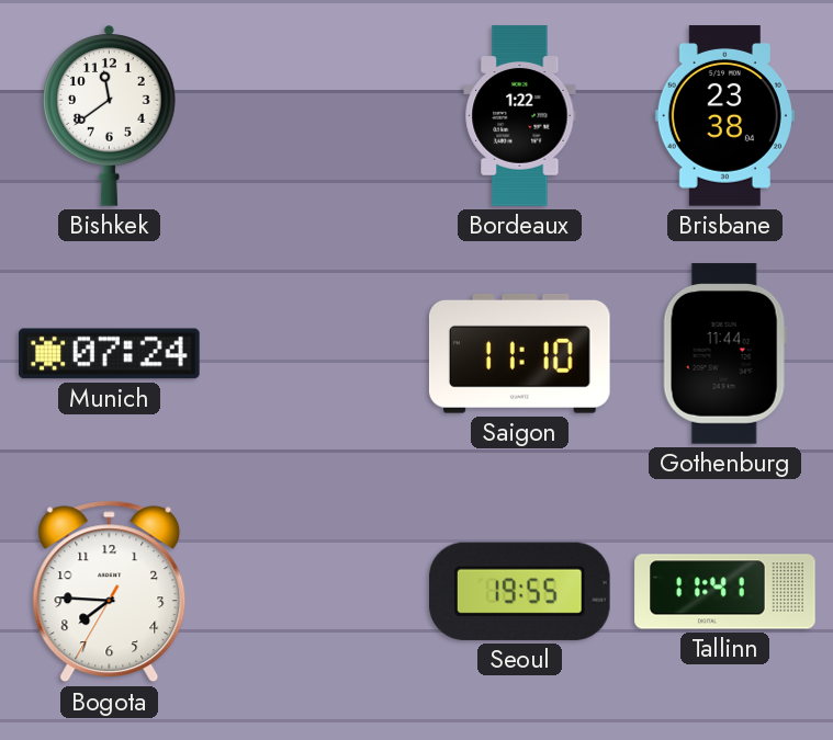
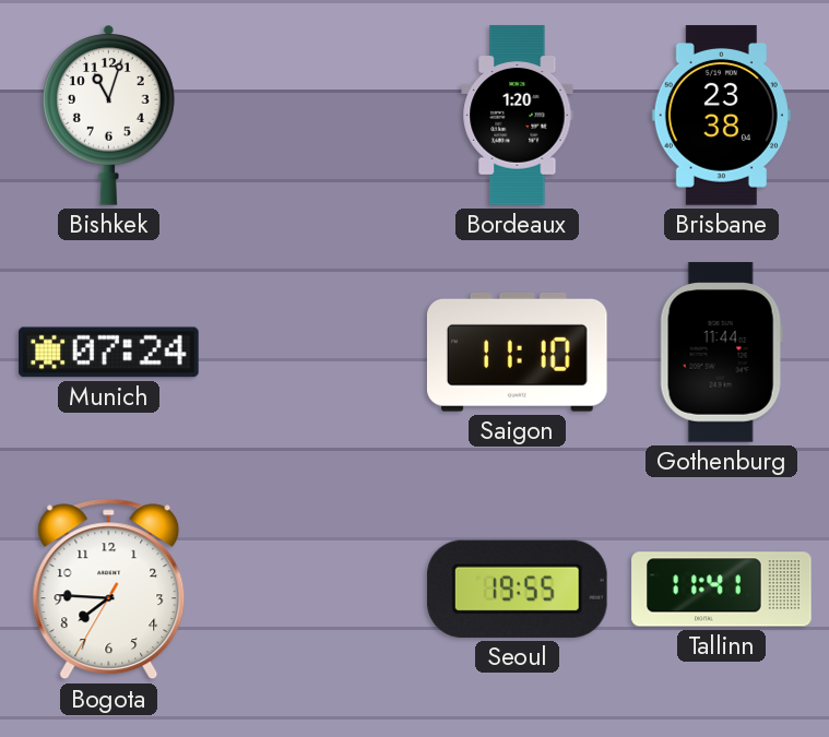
Bishkek: 11:39 -> 11:03
Bordeaux: 1:22 -> 1:20
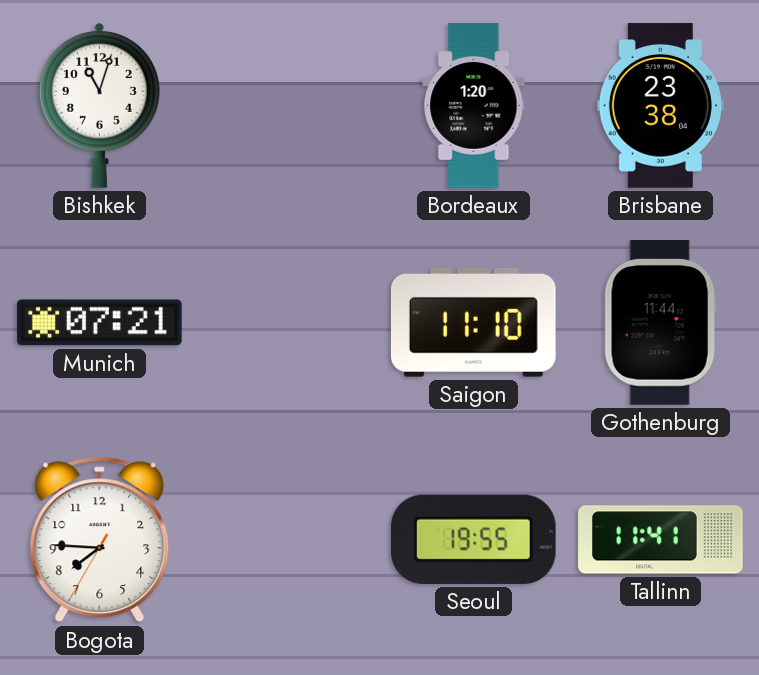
Munich: 07:24 -> 07:21
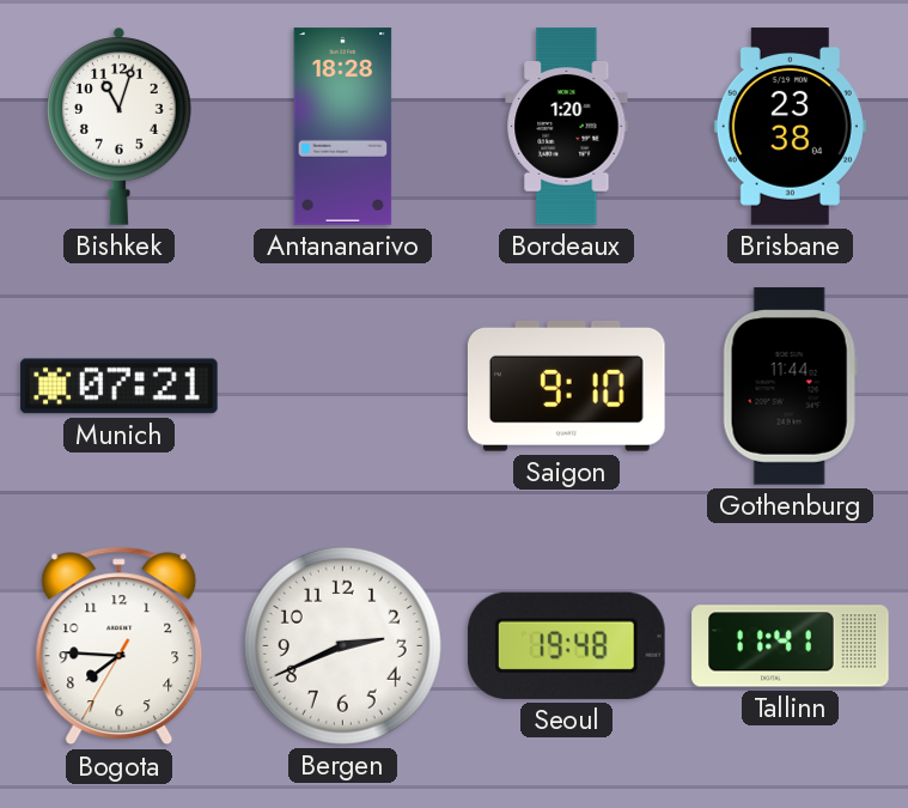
Antananarivo: none -> 18:28
Saigon: 11:10 -> 9:10
Bergen: none -> 2:41
Seoul: 19:55 -> 19:48
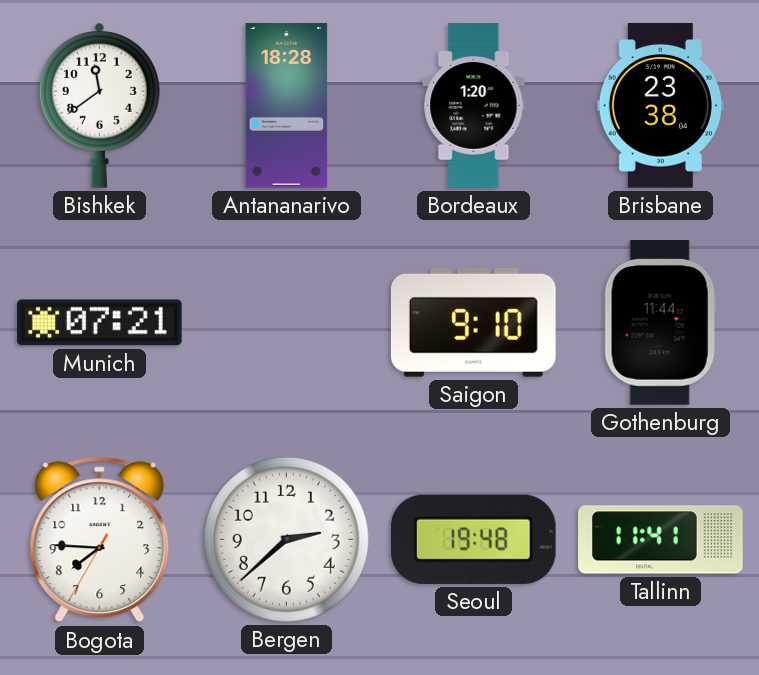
Bishkek: 11:03 -> 11:39
Bergen: 2:41 -> 2:38
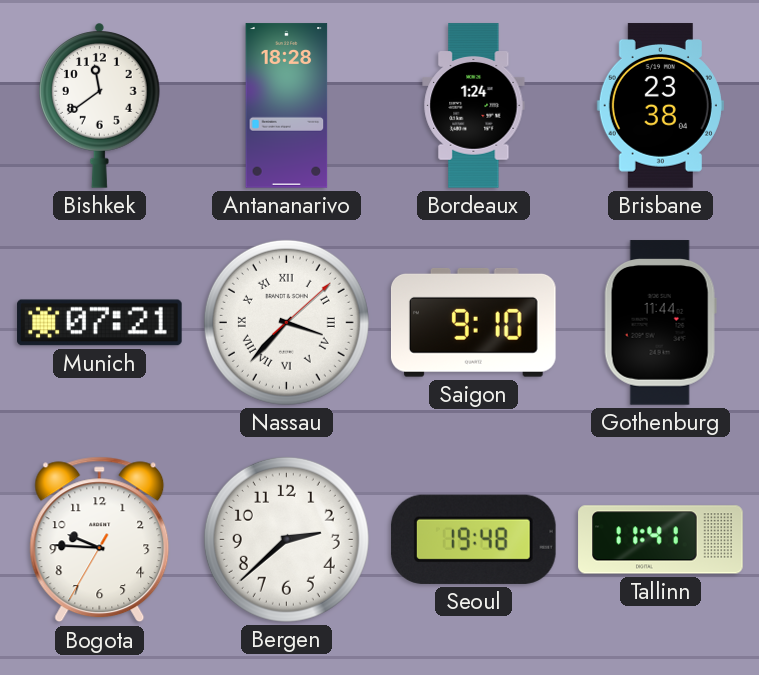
Bordeaux: 1:20 -> 1:24
Nassau: none -> 3:37
Bogota: 7:45 -> 9:45
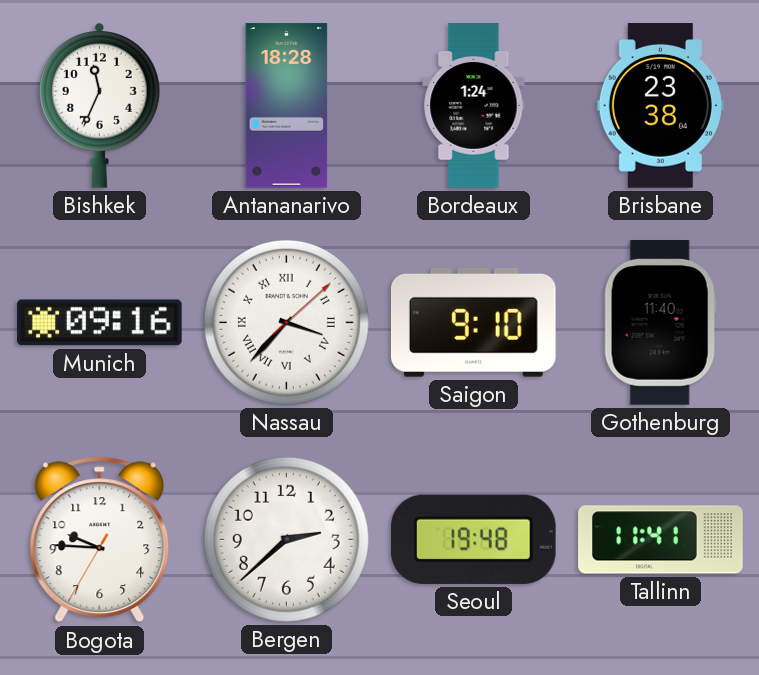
Bishkek: 11:39 -> 11:34
Munich: 07:21 -> 09:16
Gothenburg: 11:44 -> 11:40
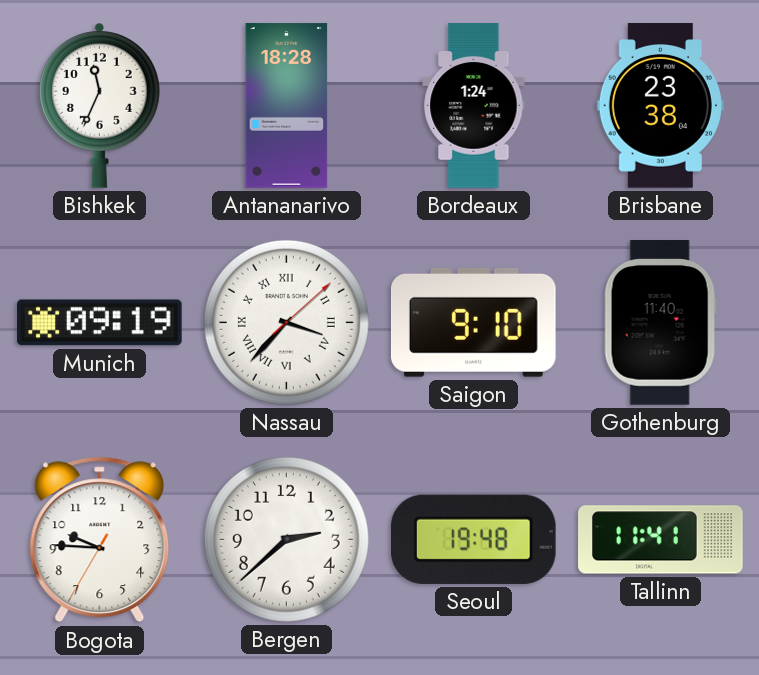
Munich: 09:16 -> 09:19
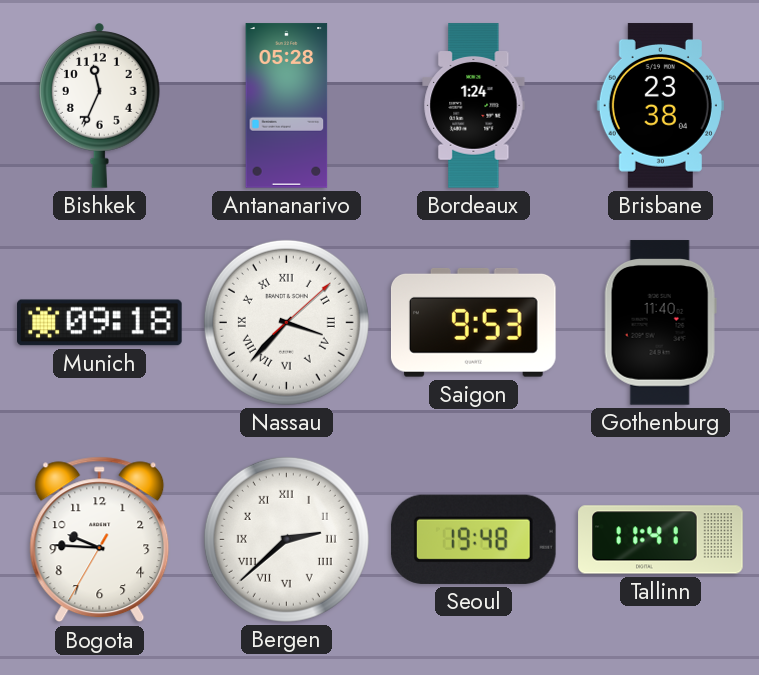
Antananarivo: 18:28 -> 05:28
Munich: 09:19 -> 09:18
Saigon: 9:10 -> 9:53
Bergen numerals: Arabic -> Roman
